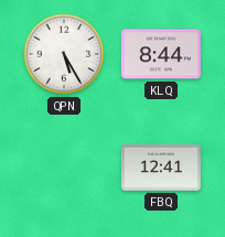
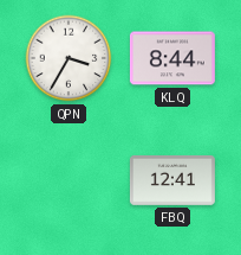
QPN: 5:25 -> 3:35
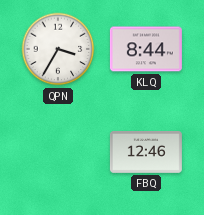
FBQ: 12:41 -> 12:46
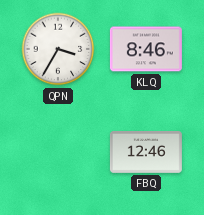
KLQ: 8:44 -> 8:46
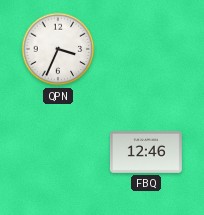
QPN: 3:35 -> 3:34
KLQ: 8:46 -> none
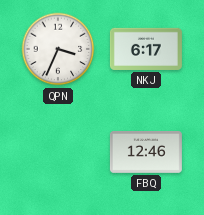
NKJ: none -> 6:17
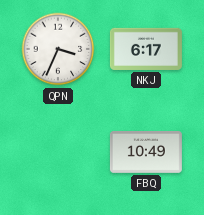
FBQ: 12:46 -> 10:49
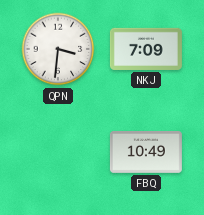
QPN: 3:34 -> 3:31
NKJ: 6:17 -> 7:09
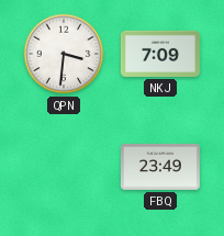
FBQ: 10:49 -> 23:49
